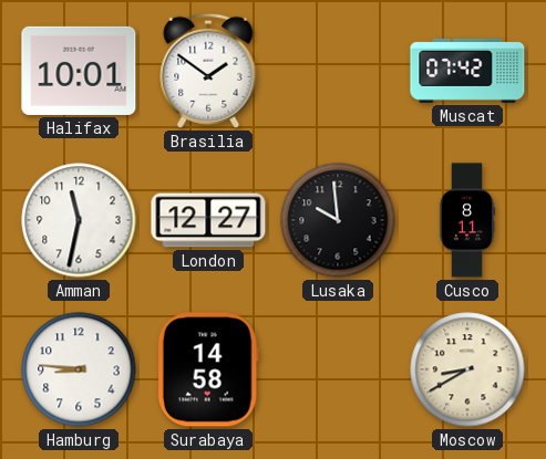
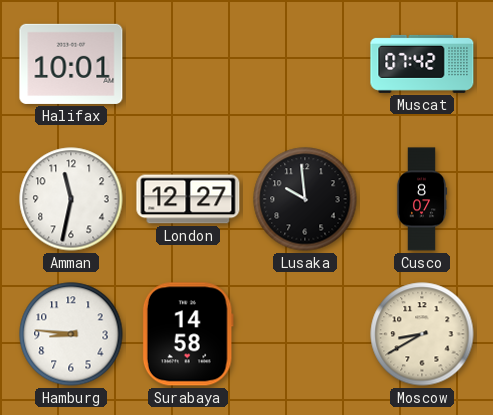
Brasilia: 1:51 -> none
Cusco: 8:11 -> 8:07
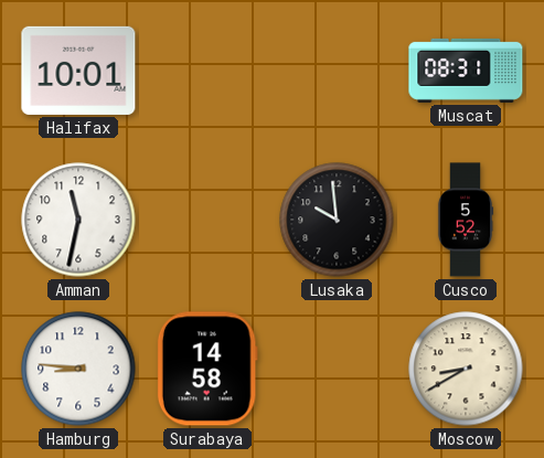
Muscat: 07:42 -> 08:31
London: 12:27 -> none
Cusco: 8:07 -> 5:52
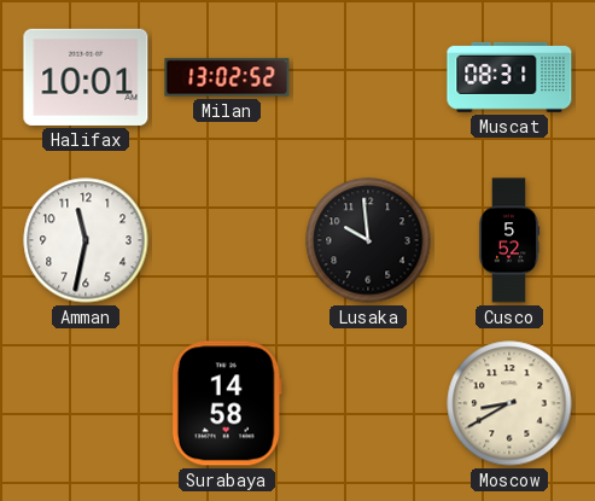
Milan: none -> 13:02
Hamburg: 8:46 -> none
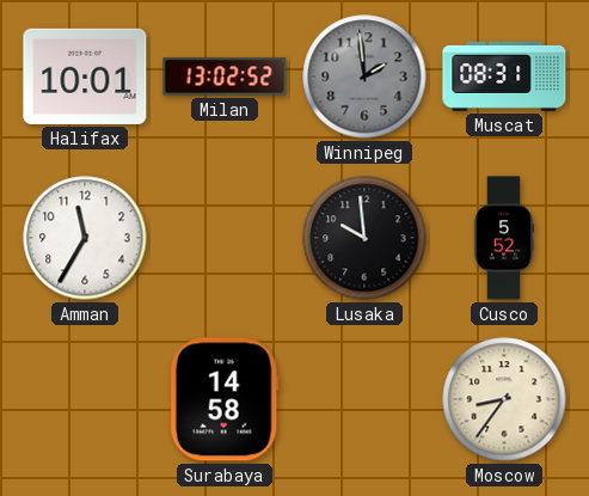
Winnipeg: none -> 1:59
Amman: 11:32 -> 11:35
Moscow: 8:40 -> 8:36
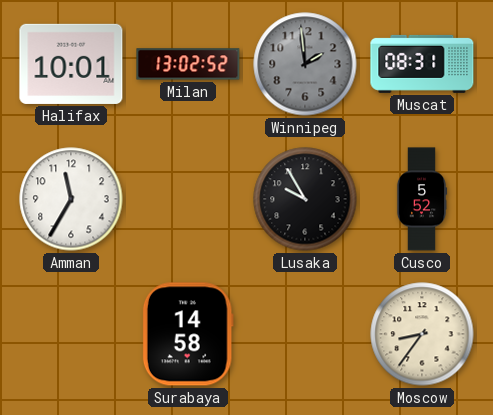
Lusaka: 9:59 -> 9:55
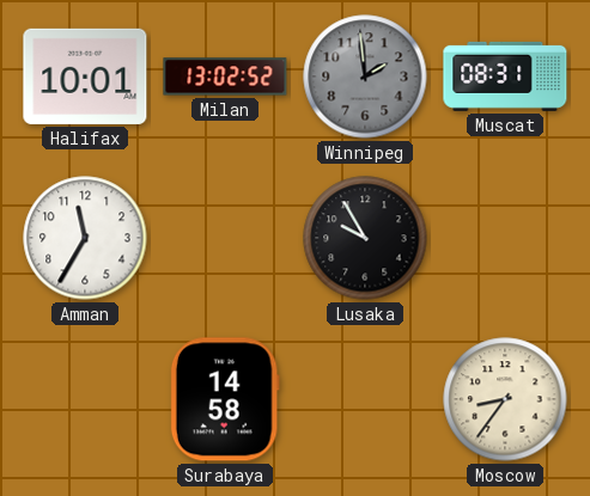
Cusco: 5:52 -> none
